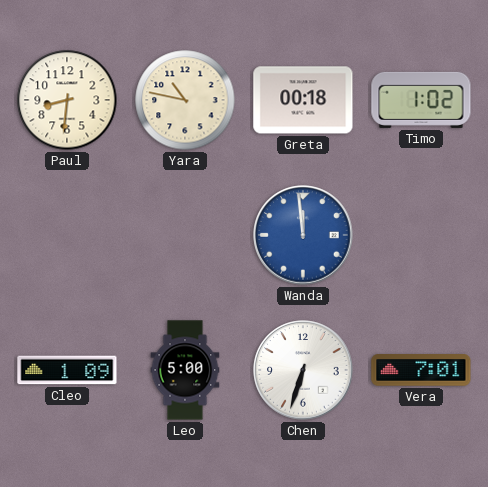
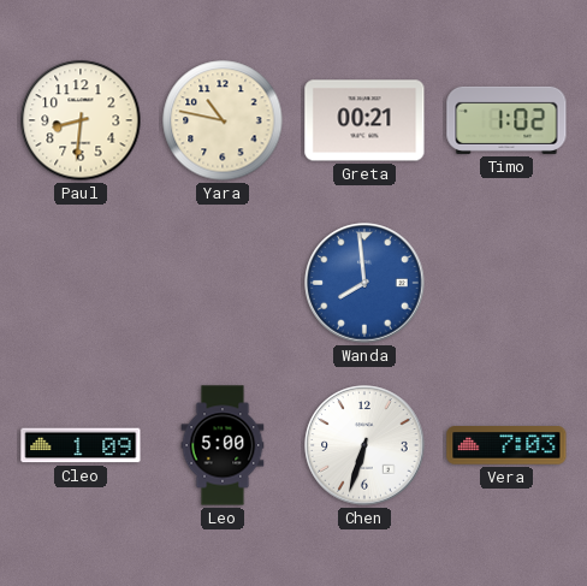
Greta: 00:18 -> 00:21
Wanda: 11:59 -> 7:59
Vera: 7:01 -> 7:03
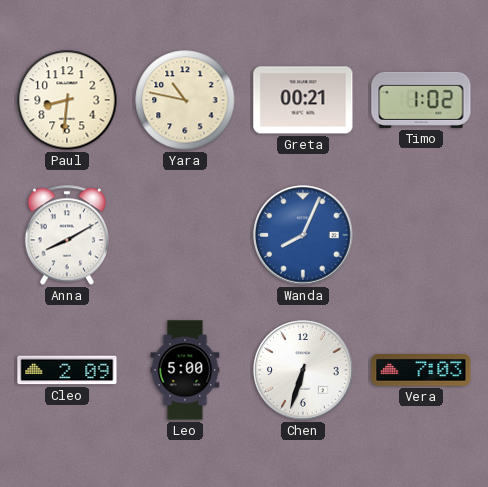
Anna: none -> 8:10
Wanda: 7:59 -> 8:04
Cleo: 1:09 -> 2:09
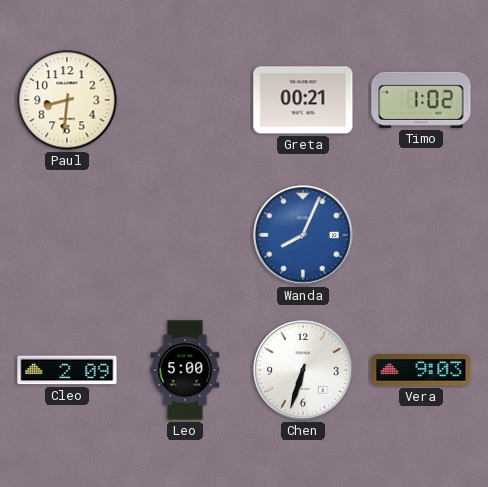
Yara: 10:47 -> none
Anna: 8:10 -> none
Vera: 7:03 -> 9:03
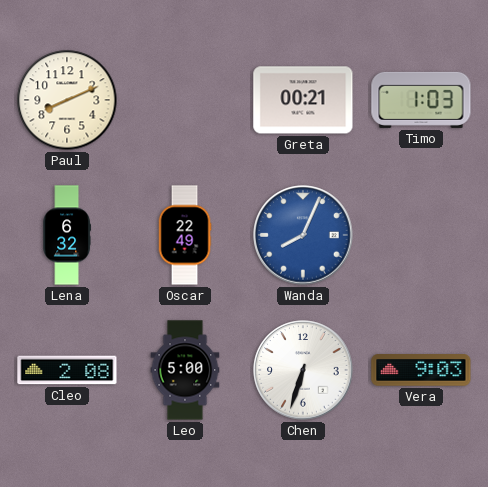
Paul: 8:31 -> 8:11
Timo: 1:02 -> 1:03
Lena: none -> 6:32
Oscar: none -> 22:49
Cleo: 2:09 -> 2:08
